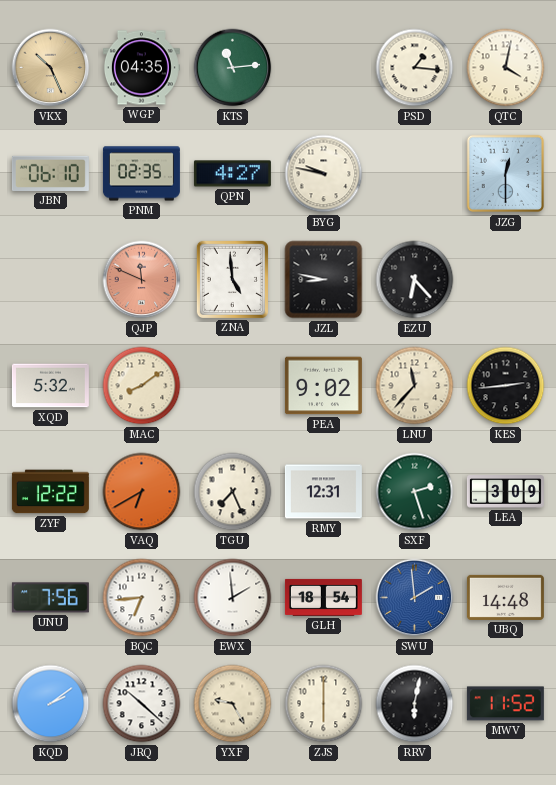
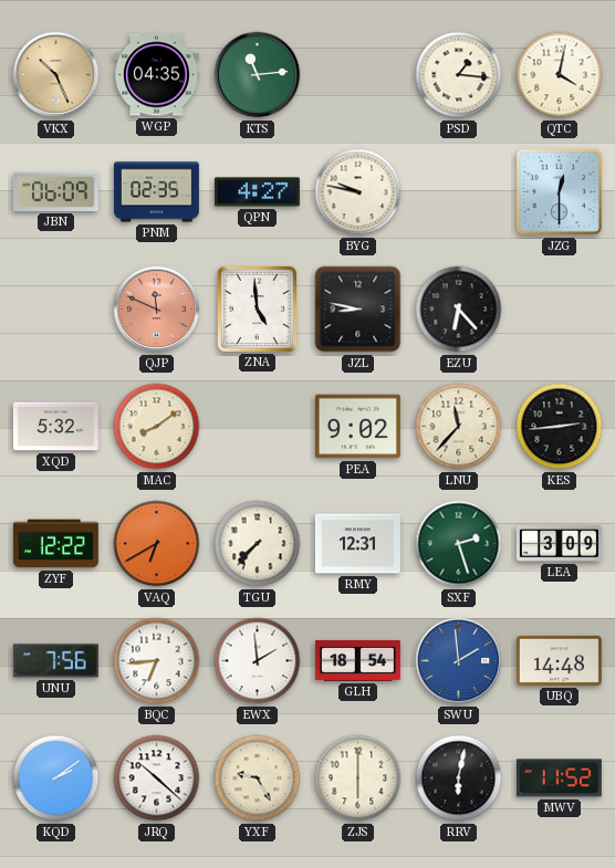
JBN: 06:10 -> 06:09
TGU: 7:26 -> 7:37
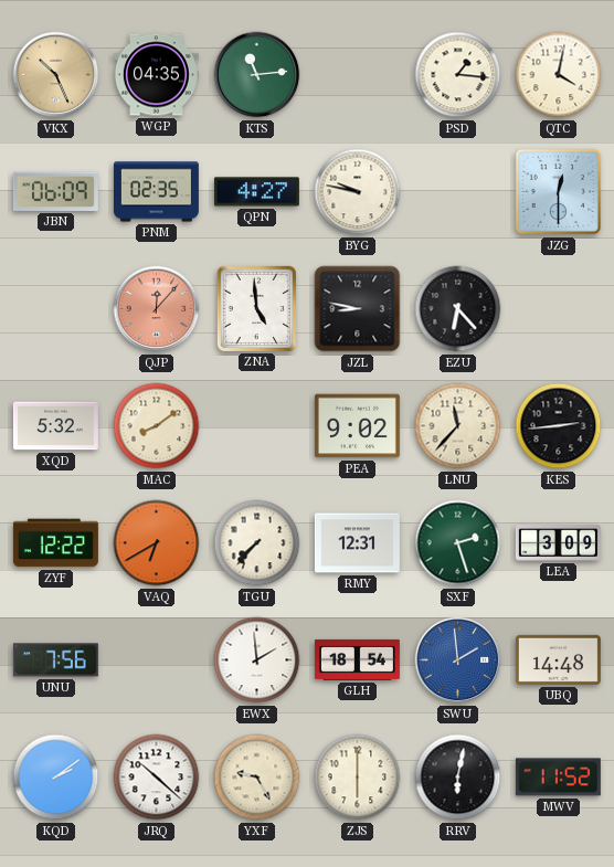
QJP: 11:49 -> 12:07
BQC: 6:44 -> none
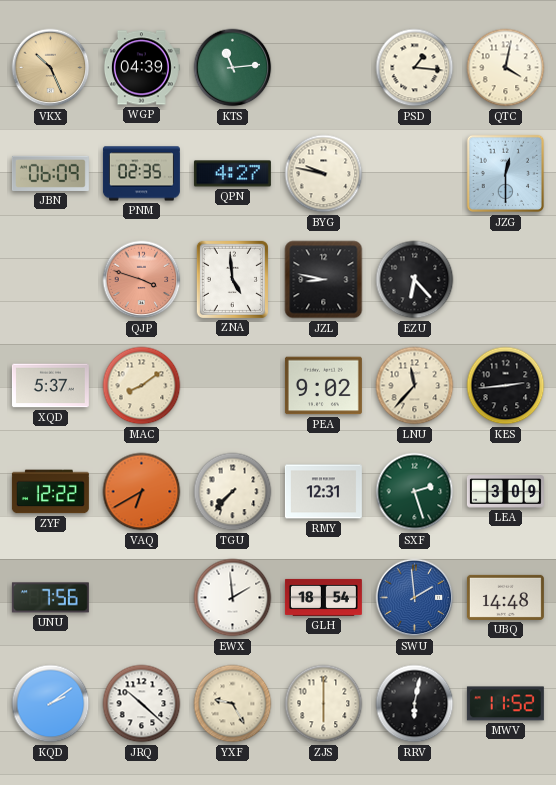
WGP: 04:35 -> 04:39
QJP: 12:07 -> 3:48
XQD: 5:32 -> 5:37
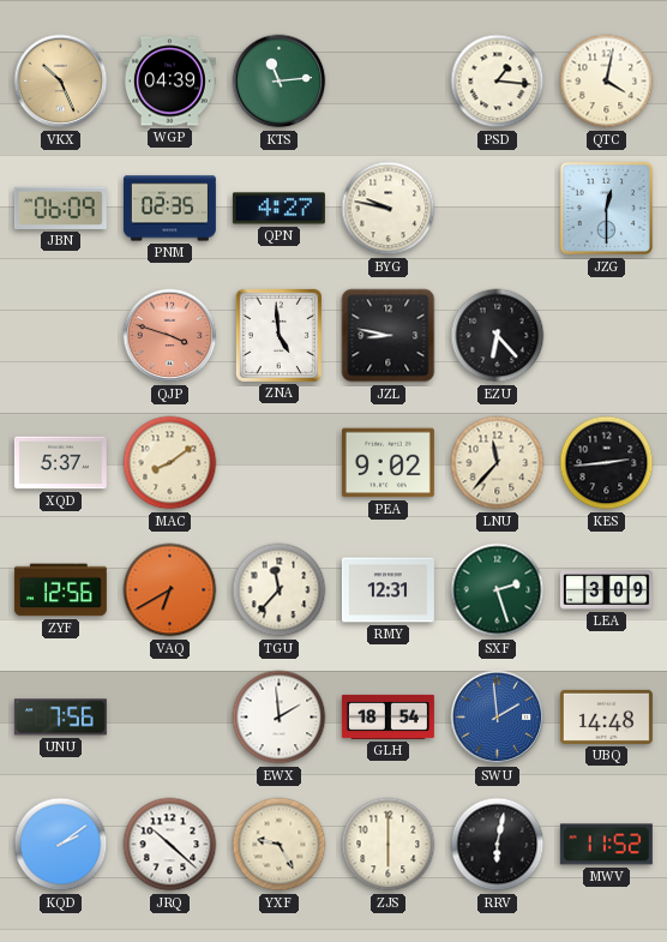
ZYF: 12:22 -> 12:56
TGU: 7:37 -> 11:37
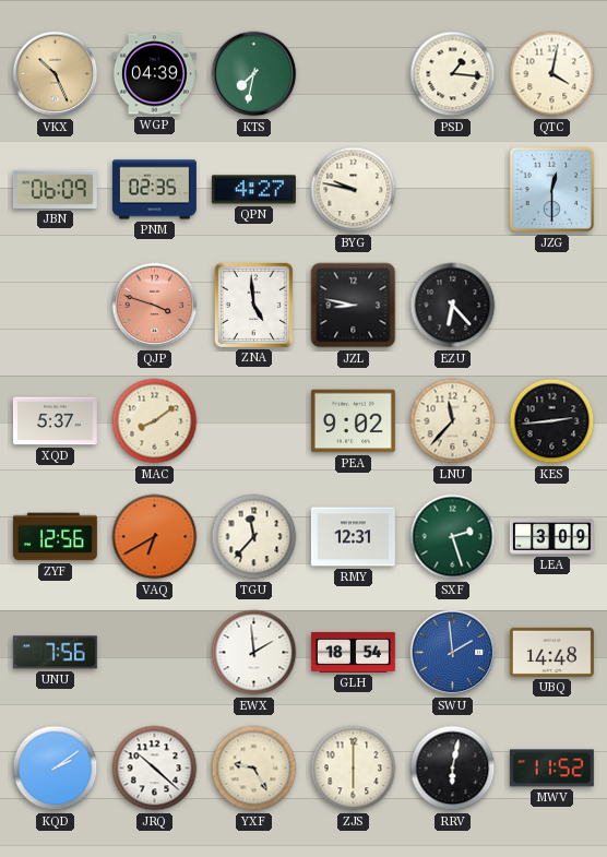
KTS: 11:14 -> 7:32
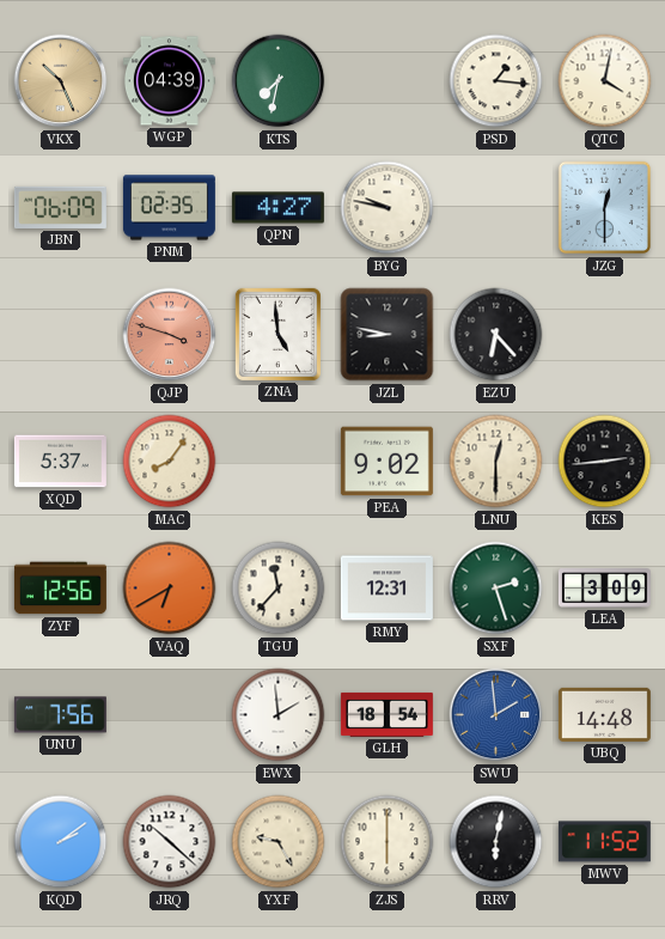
MAC: 8:09 -> 8:06
LNU: 11:37 -> 12:30
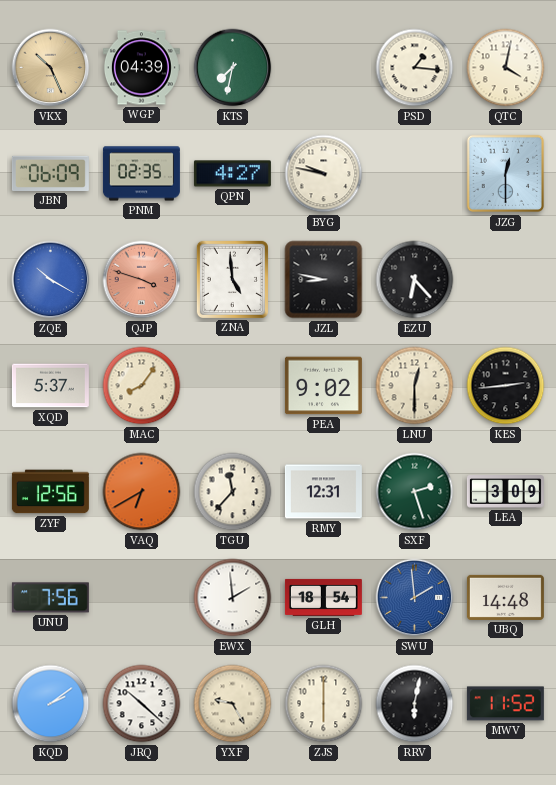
ZQE: none -> 10:20
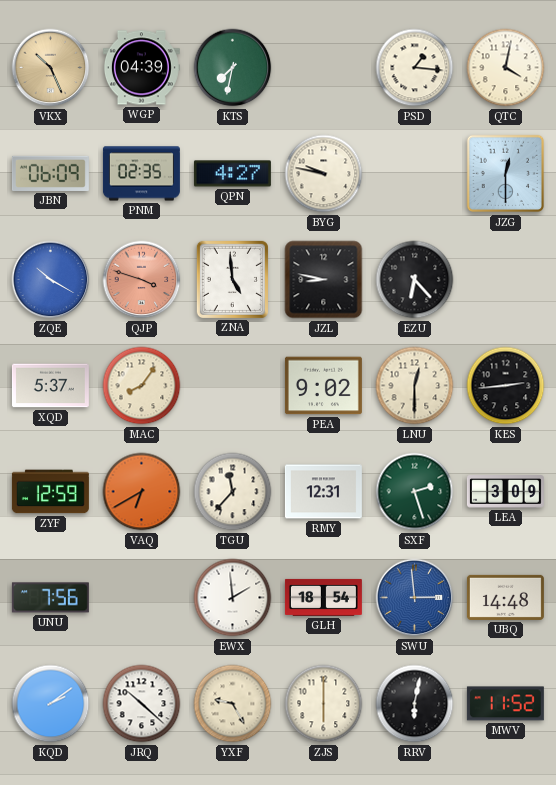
ZYF: 12:56 -> 12:59
SWU: 1:59 -> 2:59
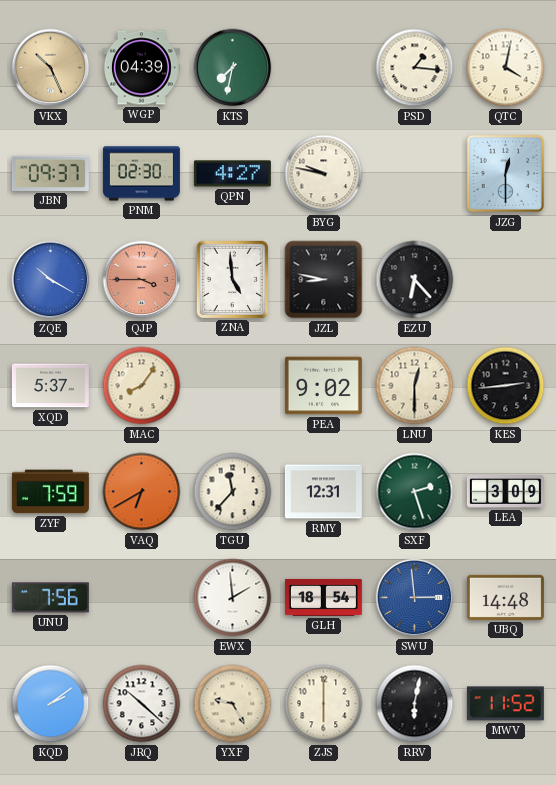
JBN: 06:09 -> 09:37
PNM: 02:35 -> 02:30
QJP: 3:48 -> 3:45
ZYF: 12:59 -> 7:59
